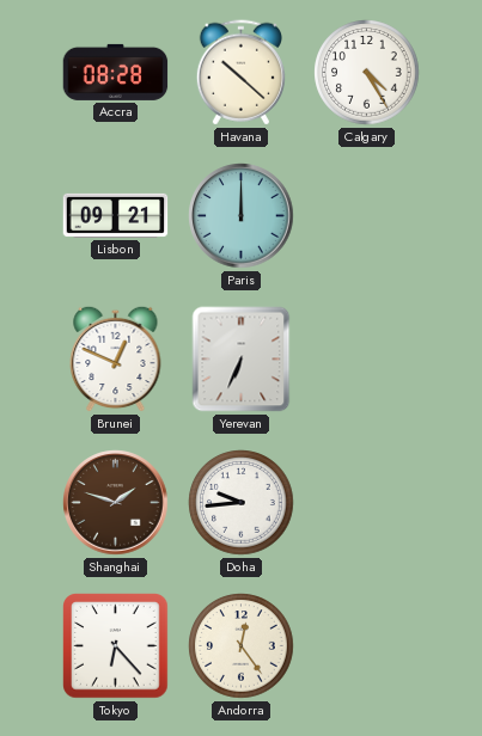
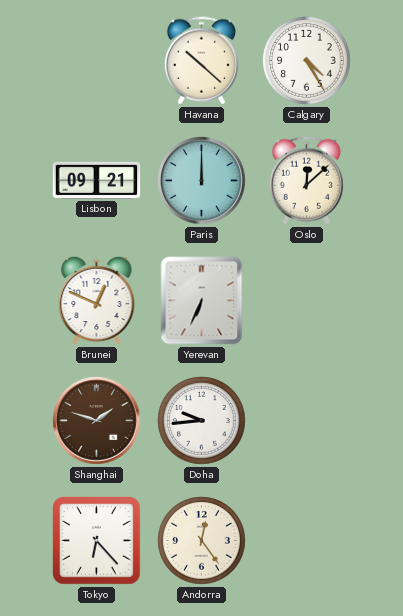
Accra: 08:28 -> none
Oslo: none -> 12:08
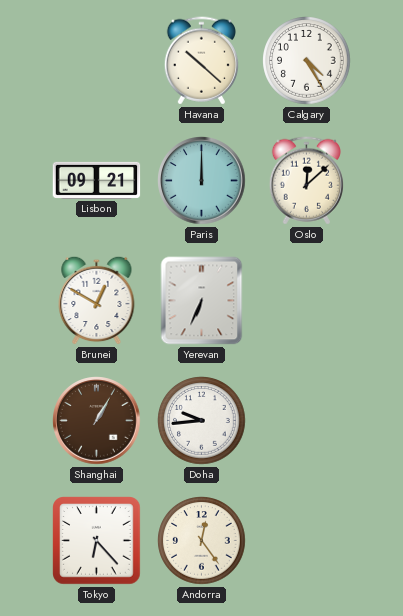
Brunei: 12:49 -> 12:50
Shanghai: 1:48 -> 1:05
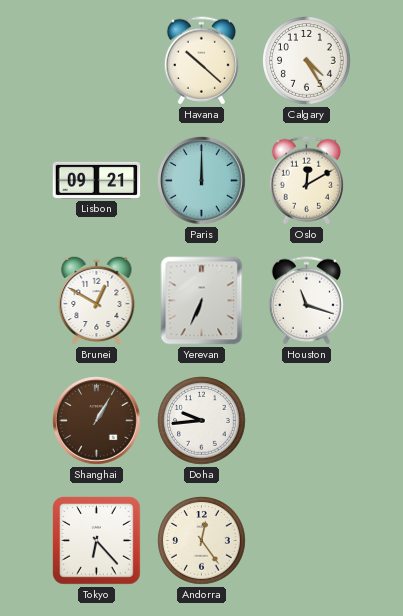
Oslo: 12:08 -> 12:10
Houston: none -> 11:18
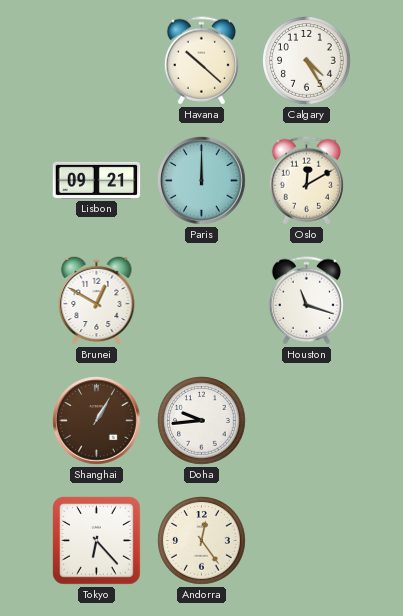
Yerevan: 6:34 -> none
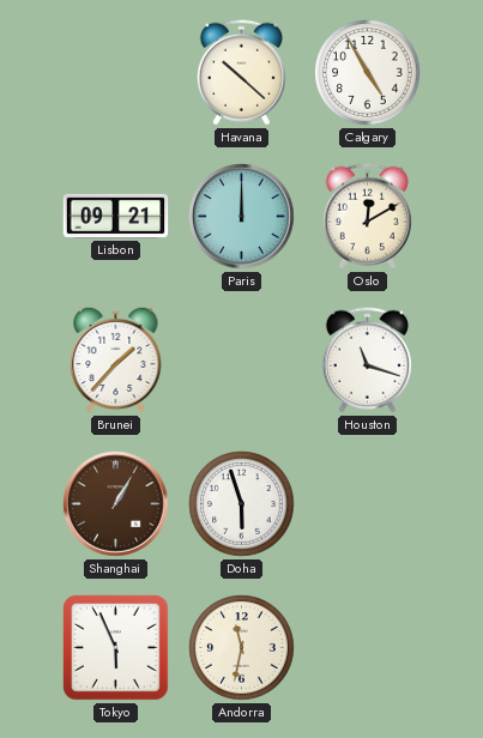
Calgary: 4:25 -> 4:55
Brunei: 12:50 -> 1:37
Doha: 9:44 -> 5:57
Tokyo: 6:23 -> 5:56
Andorra: 12:24 -> 11:32
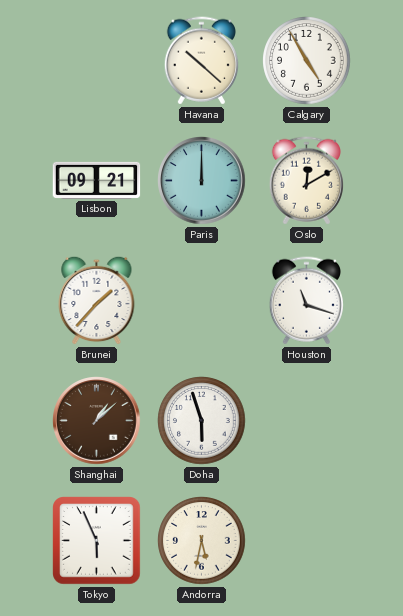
Shanghai: 1:05 -> 1:08
Andorra: 11:32 -> 5:32
